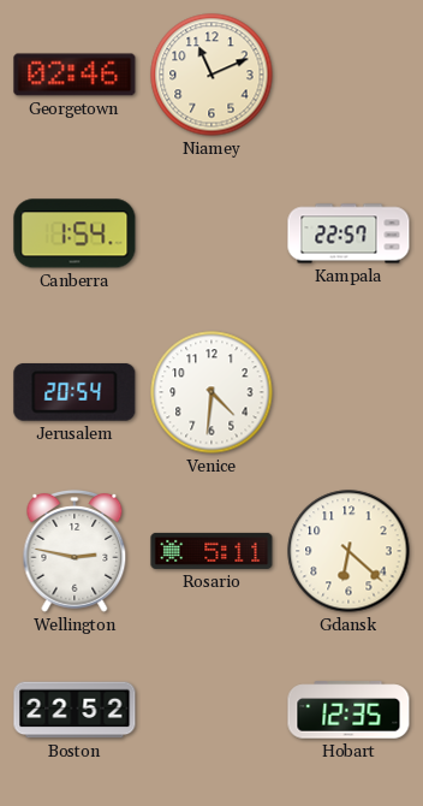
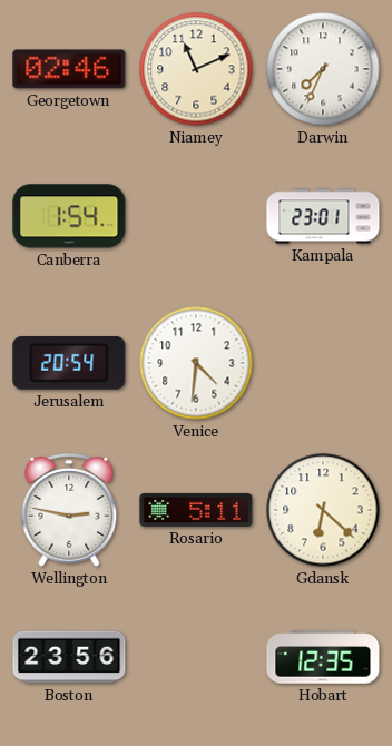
Darwin: none -> 7:34
Kampala: 22:57 -> 23:01
Boston: 22:52 -> 23:56
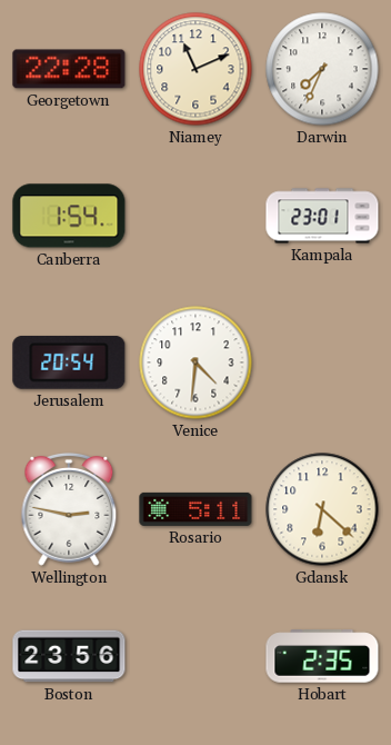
Georgetown: 02:46 -> 22:28
Hobart: 12:35 -> 2:35
